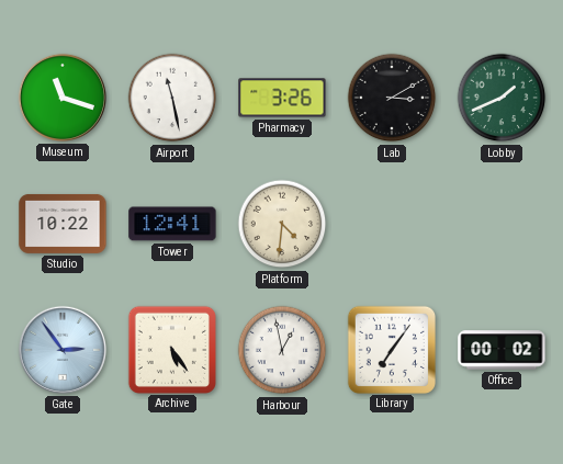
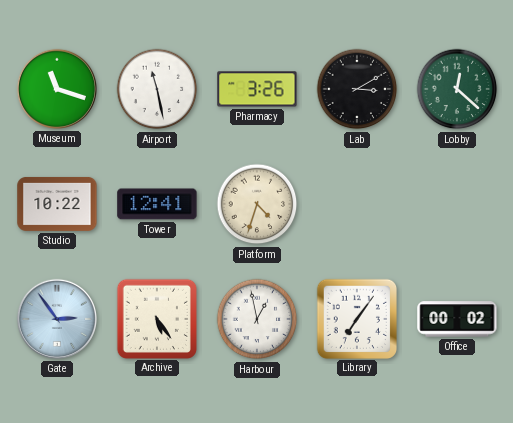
Lobby: 1:41 -> 12:22
Platform: 4:31 -> 4:33
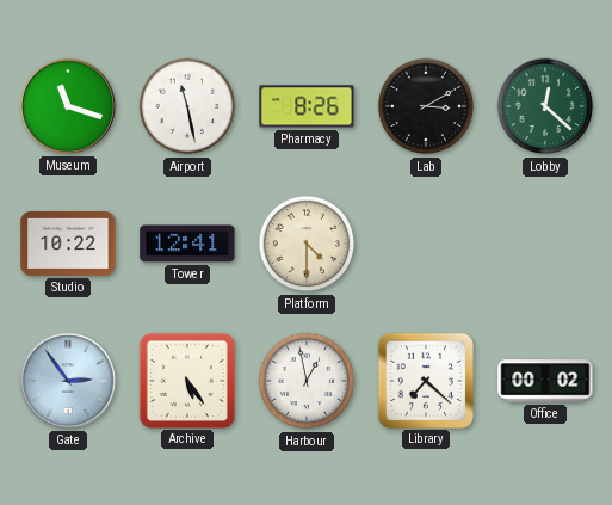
Pharmacy: 3:26 -> 8:26
Platform: 4:33 -> 4:30
Library: 7:06 -> 7:22
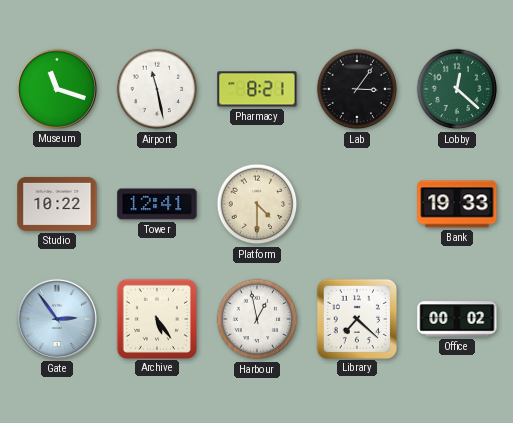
Pharmacy: 8:26 -> 8:21
Lab: 3:10 -> 3:06
Bank: none -> 19:33
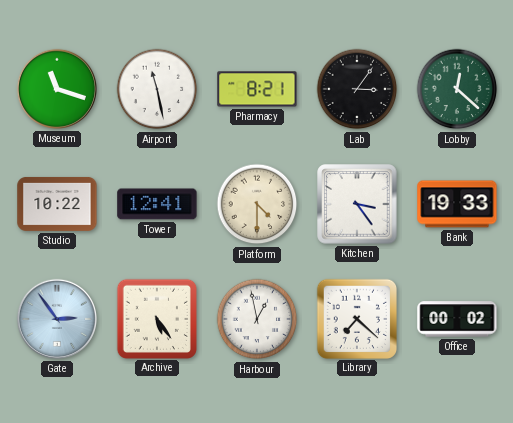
Kitchen: none -> 3:24
